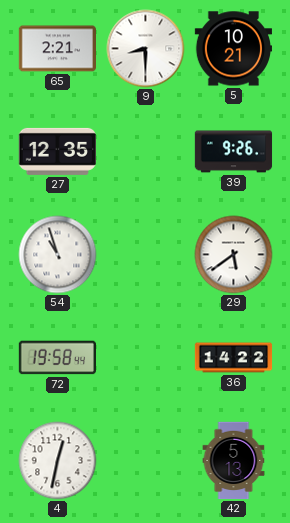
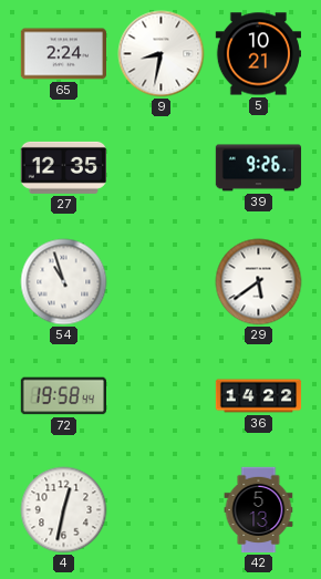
65: 2:21 -> 2:24
9: 8:30 -> 8:32
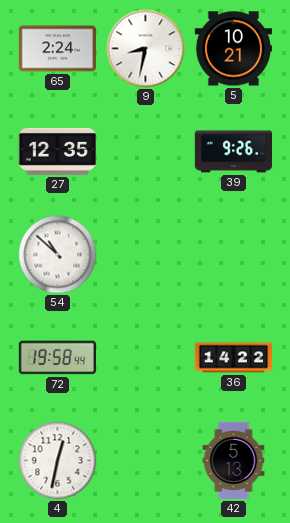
54: 10:57 -> 10:52
29: 5:39 -> none
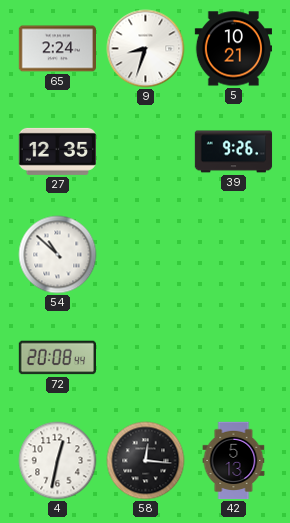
9: 8:32 -> 8:33
72: 19:58 -> 20:08
36: 14:22 -> none
58: none -> 12:16
